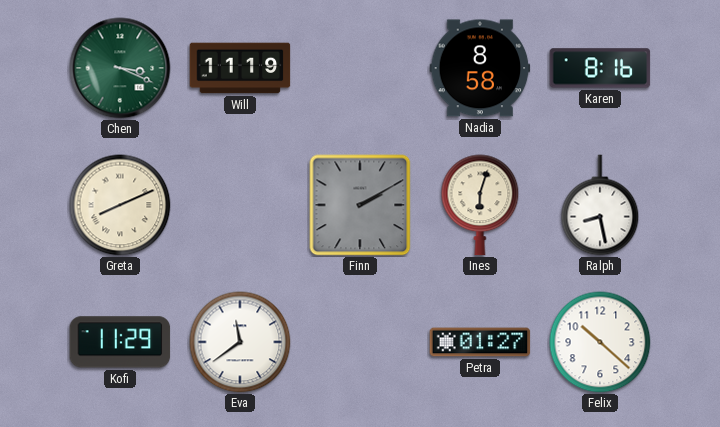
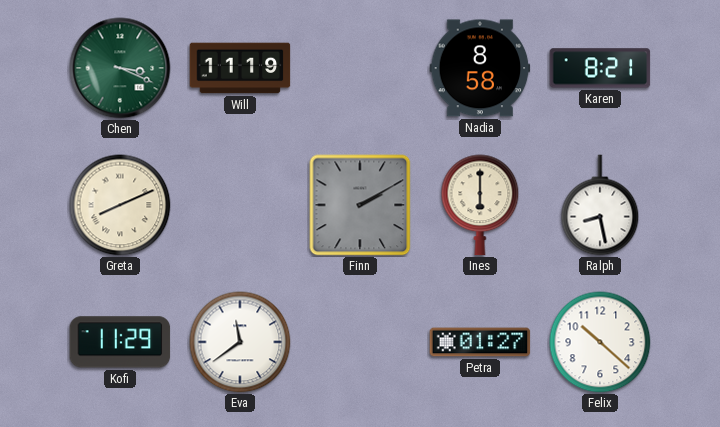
Karen: 8:16 -> 8:21
Ines: 6:03 -> 6:00
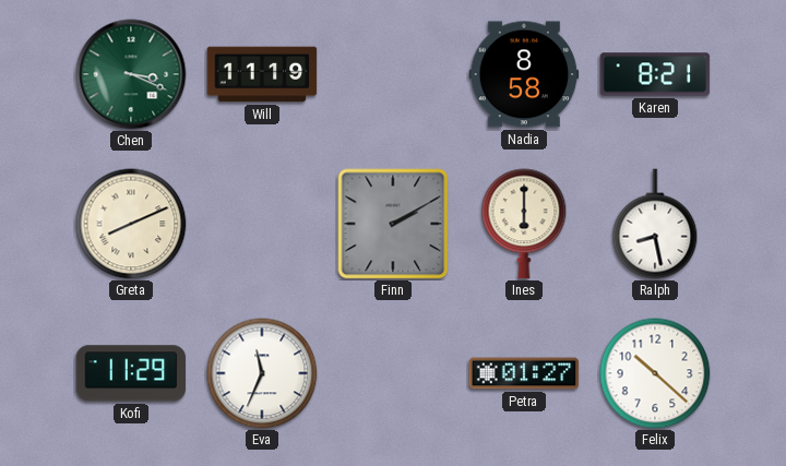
Eva: 11:39 -> 11:34
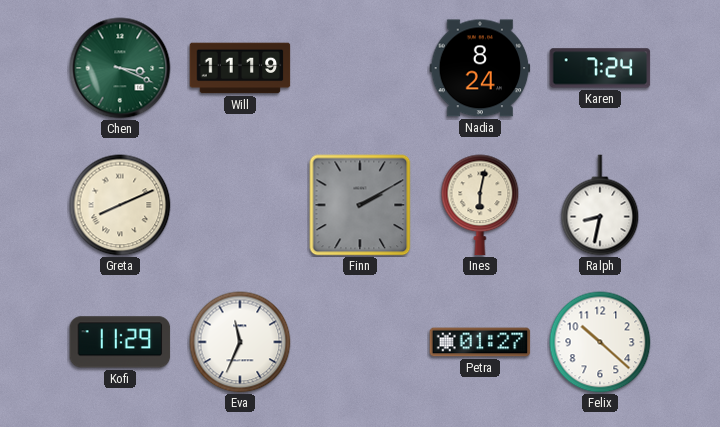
Nadia: 8:58 -> 8:24
Karen: 8:21 -> 7:24
Ines: 6:00 -> 6:02
Ralph: 8:28 -> 8:32
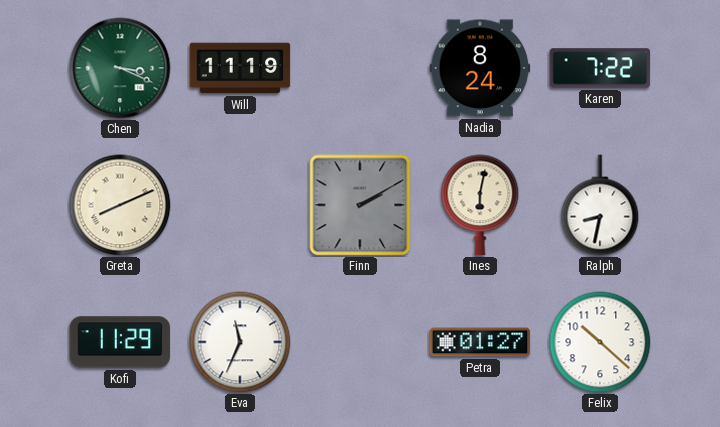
Karen: 7:24 -> 7:22
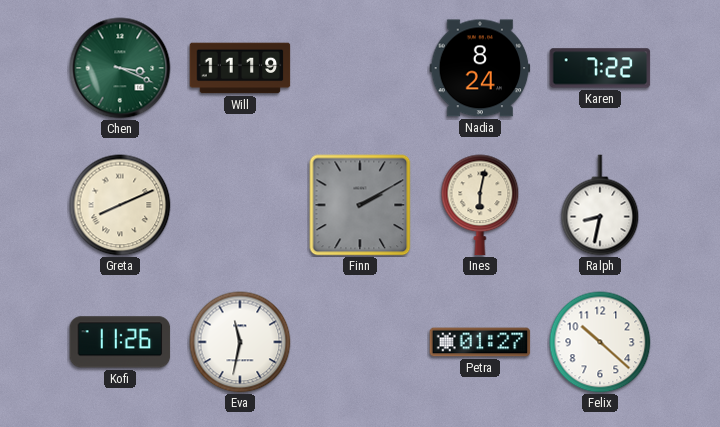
Kofi: 11:29 -> 11:26
Eva: 11:34 -> 11:32
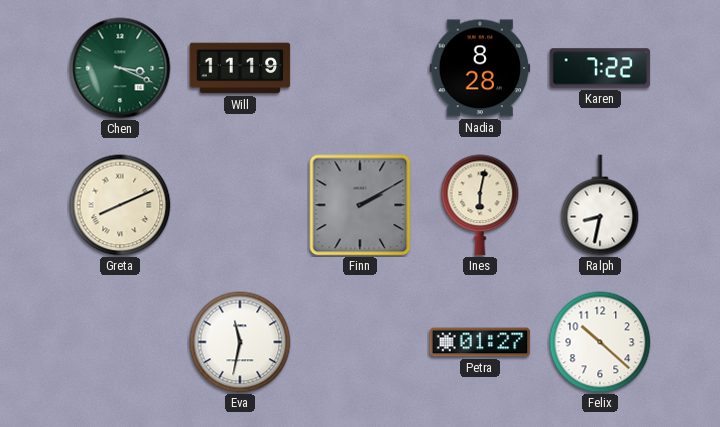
Nadia: 8:24 -> 8:28
Kofi: 11:26 -> none
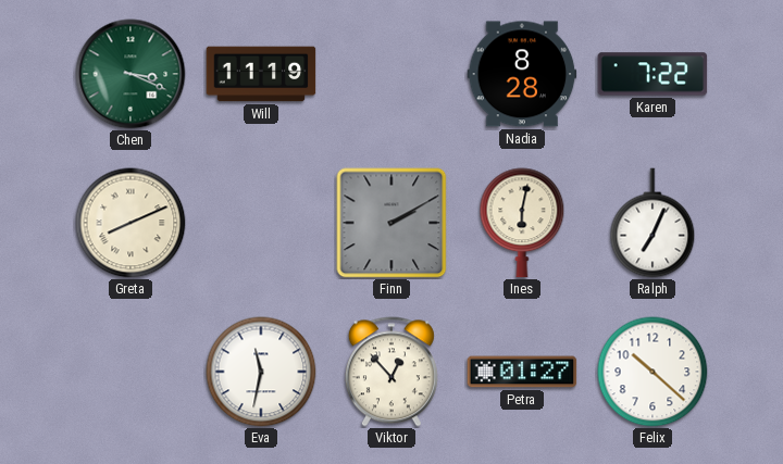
Ralph: 8:32 -> 7:04
Viktor: none -> 12:53
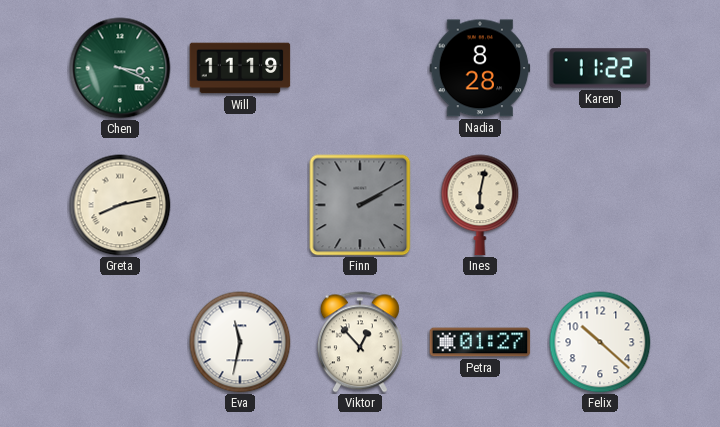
Karen: 7:22 -> 11:22
Greta: 8:11 -> 8:13
Ralph: 7:04 -> none
